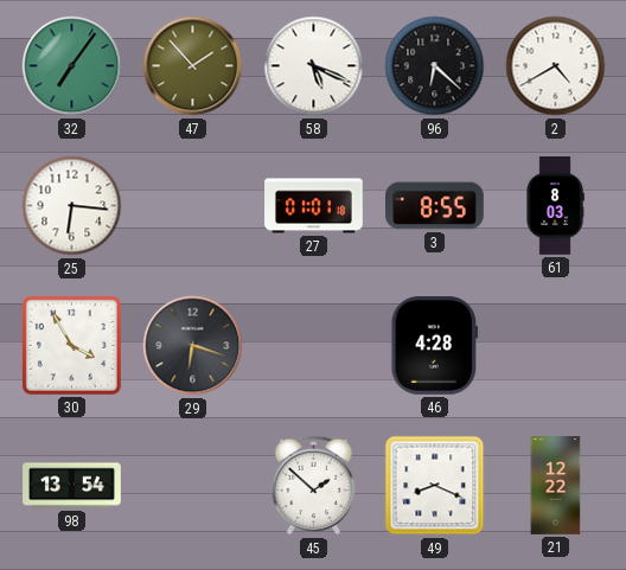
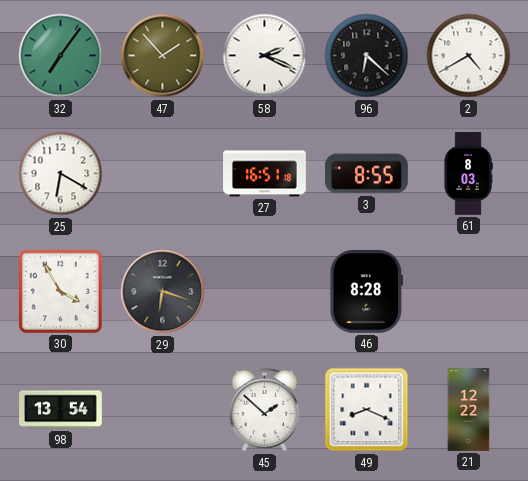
58: 5:19 -> 2:19
25: 6:16 -> 6:20
27: 01:01 -> 16:51
46: 4:28 -> 8:28
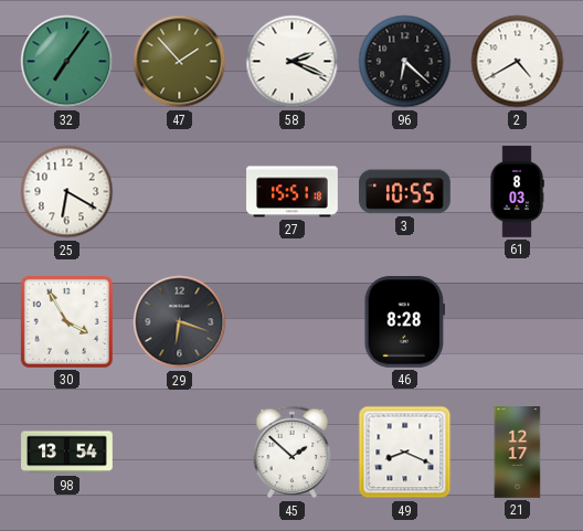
27: 16:51 -> 15:51
3: 8:55 -> 10:55
21: 12:22 -> 12:17
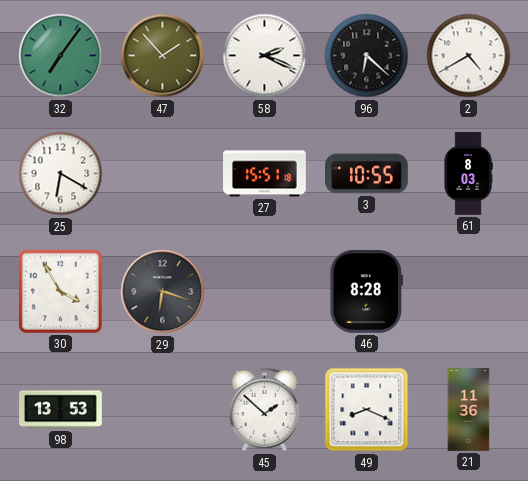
98: 13:54 -> 13:53
21: 12:17 -> 11:36
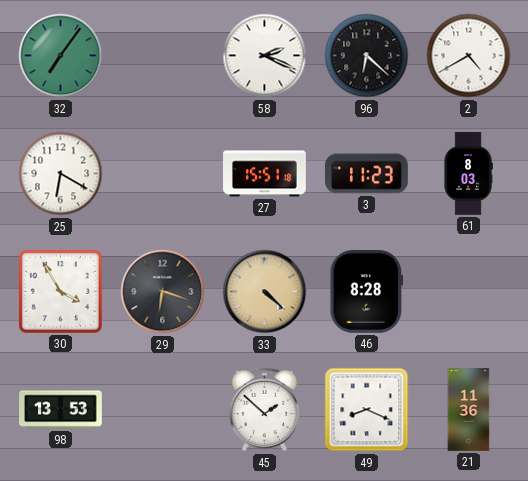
47: 1:53 -> none
3: 10:55 -> 11:23
33: none -> 4:22
